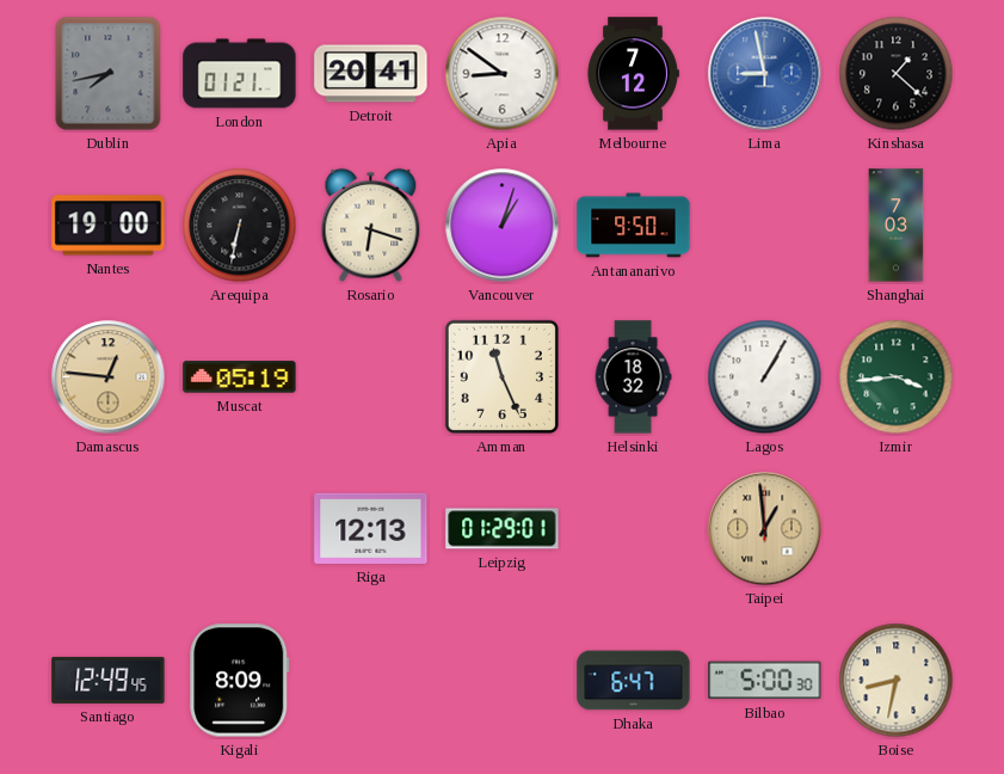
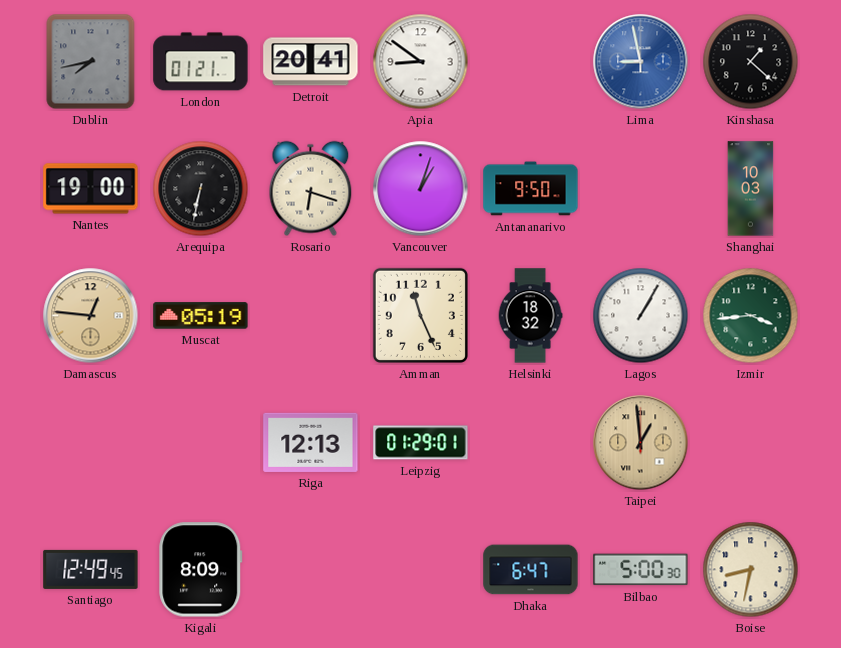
Melbourne: 7:12 -> none
Shanghai: 7:03 -> 10:03
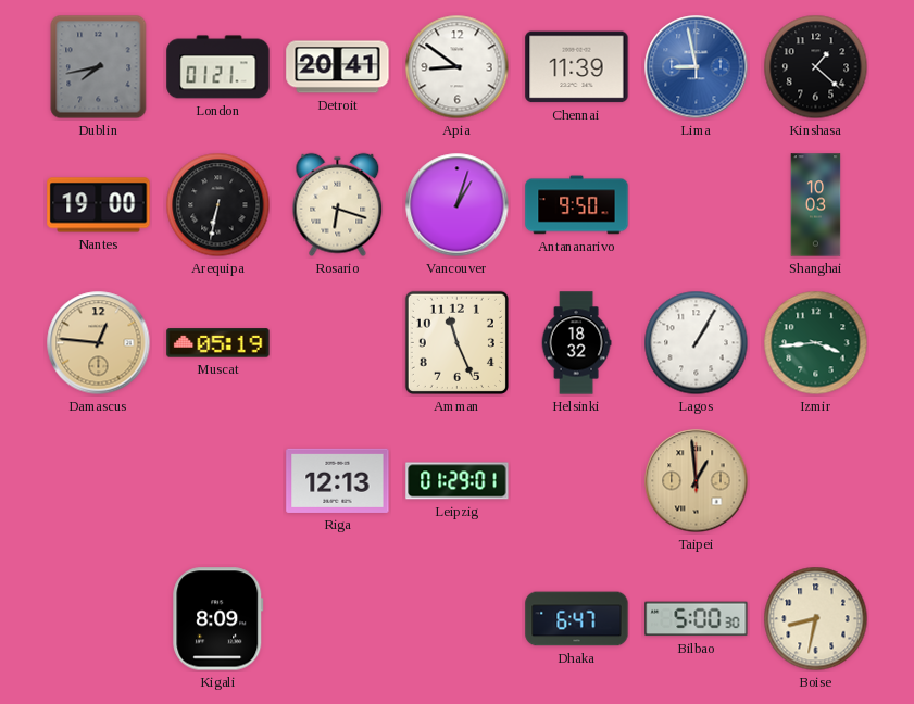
Chennai: none -> 11:39
Santiago: 12:49 -> none
